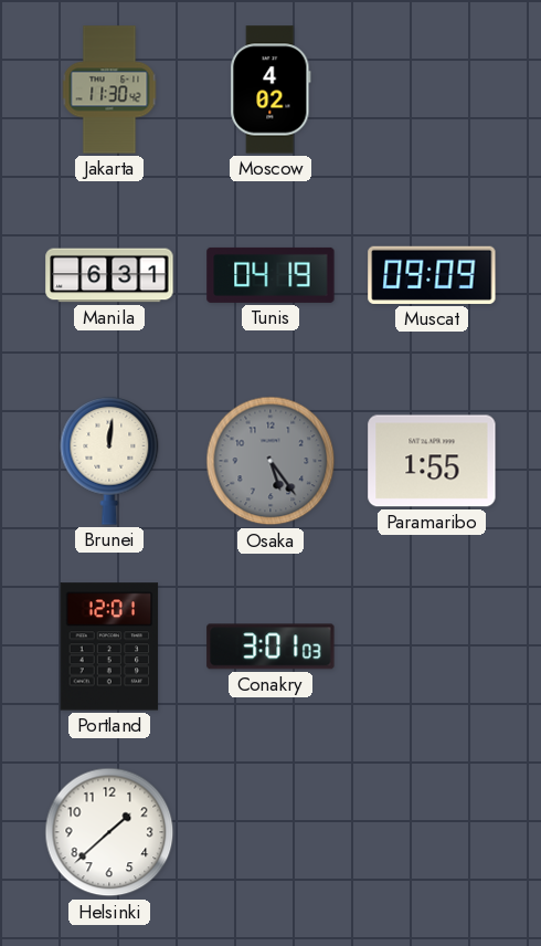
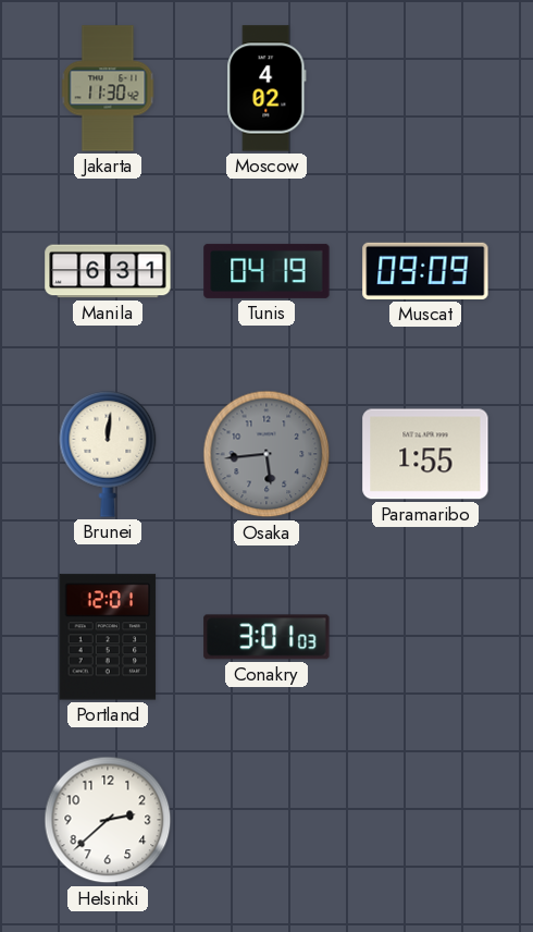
Osaka: 5:24 -> 5:44
Helsinki: 1:38 -> 2:38
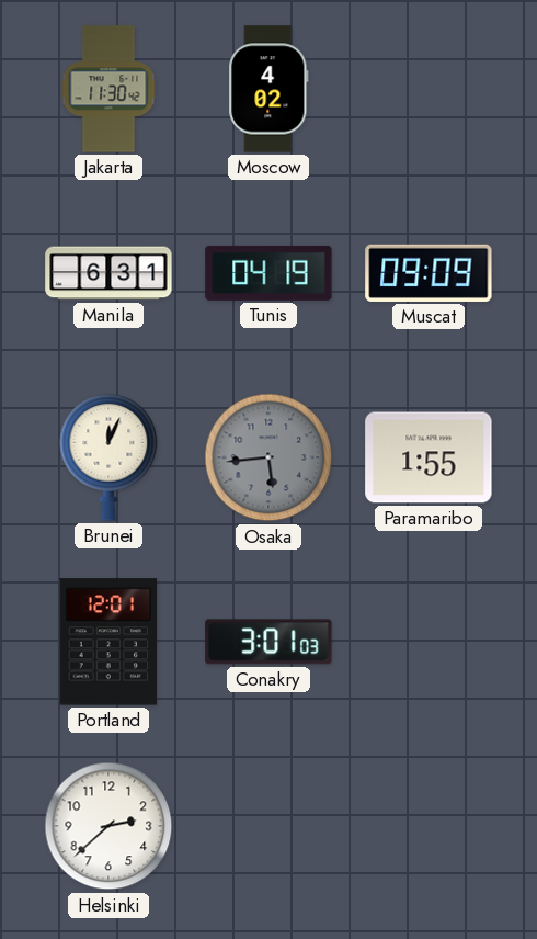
Brunei: 12:01 -> 12:04
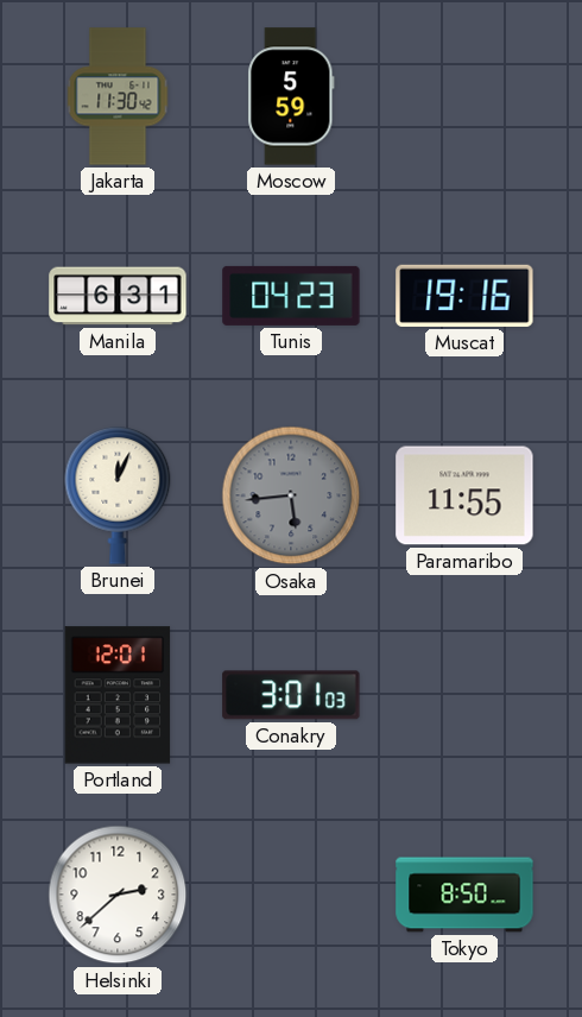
Moscow: 4:02 -> 5:59
Tunis: 04:19 -> 04:23
Muscat: 09:09 -> 19:16
Paramaribo: 1:55 -> 11:55
Tokyo: none -> 8:50
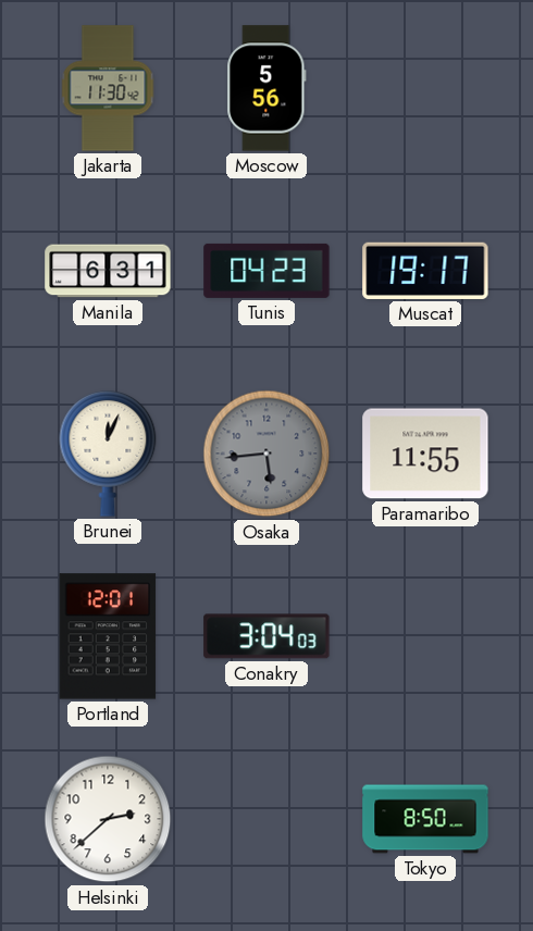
Moscow: 5:59 -> 5:56
Muscat: 19:16 -> 19:17
Conakry: 3:01 -> 3:04
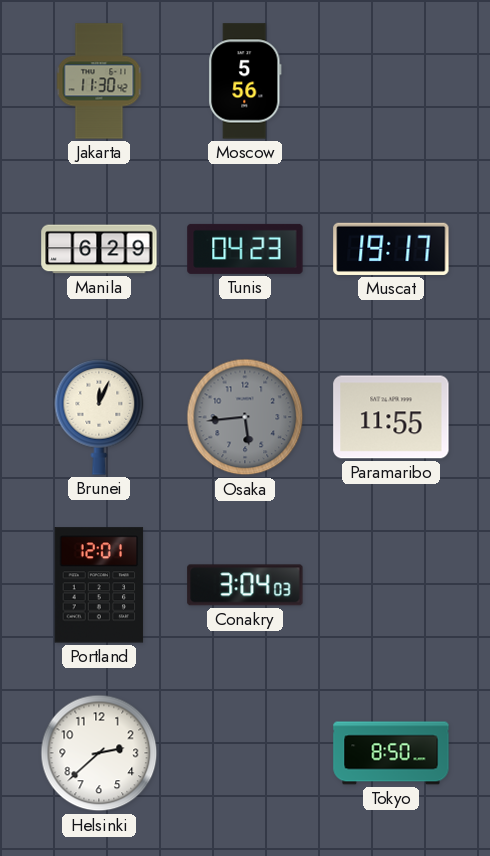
Manila: 6:31 -> 6:29
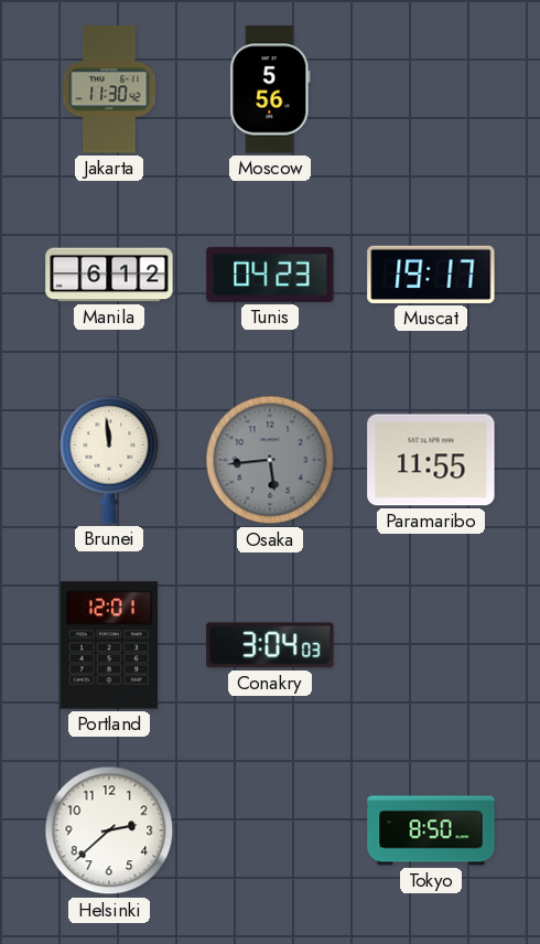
Manila: 6:29 -> 6:12
Brunei: 12:04 -> 11:59
